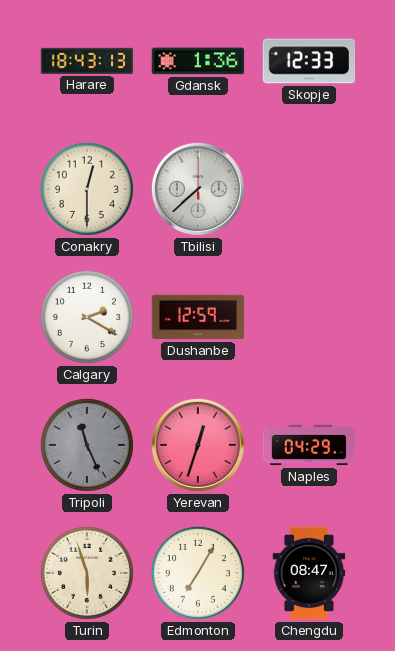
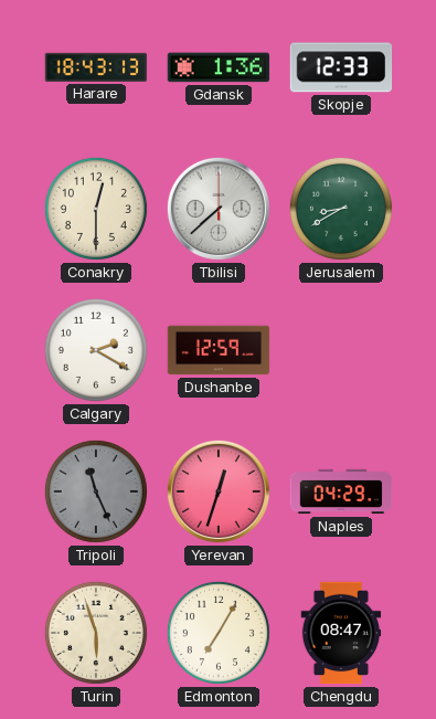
Jerusalem: none -> 8:40
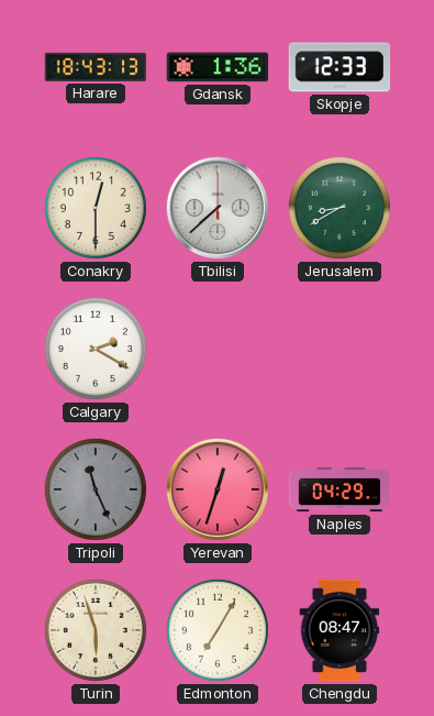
Dushanbe: 12:59 -> none
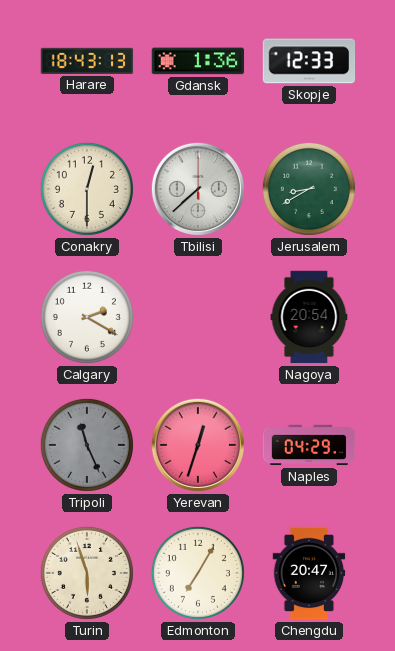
Nagoya: none -> 20:54
Chengdu: 08:47 -> 20:47
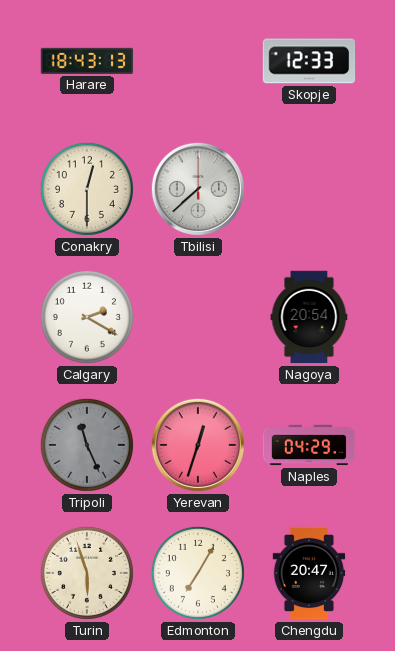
Gdansk: 1:36 -> none
Jerusalem: 8:40 -> none
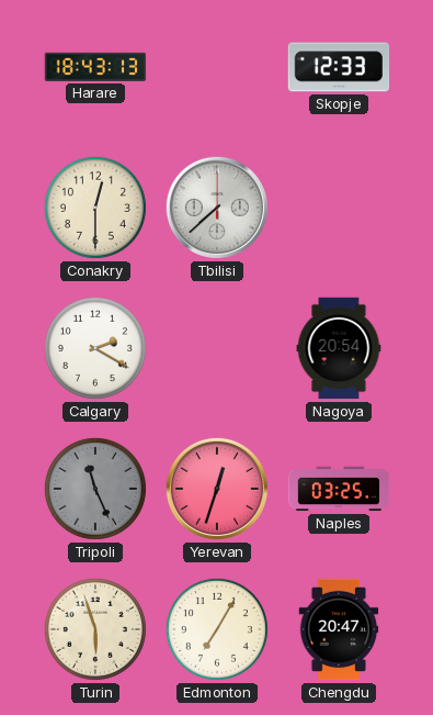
Naples: 04:29 -> 03:25
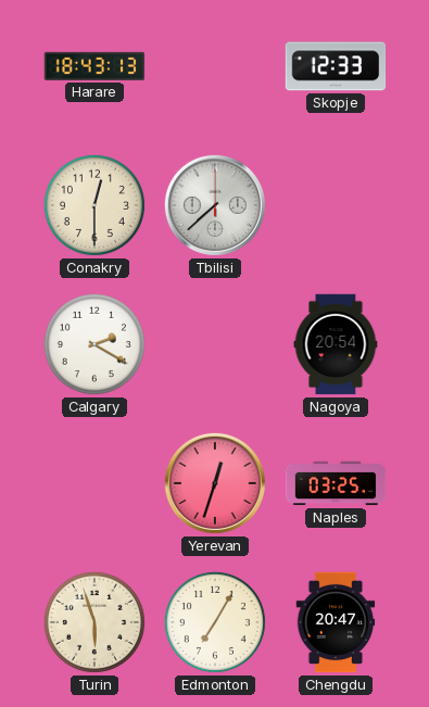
Tripoli: 11:26 -> none
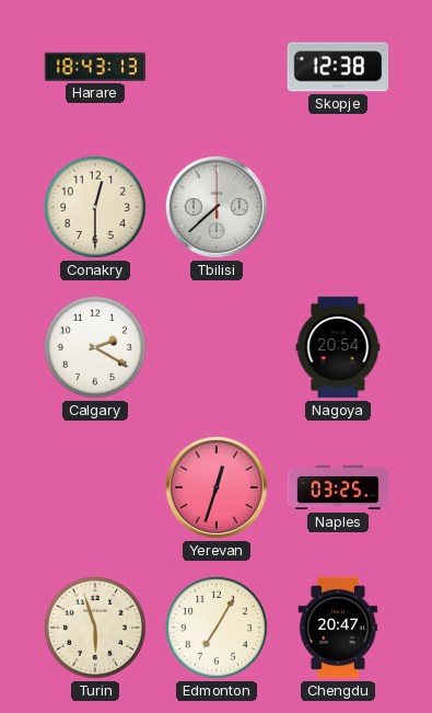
Skopje: 12:33 -> 12:38
